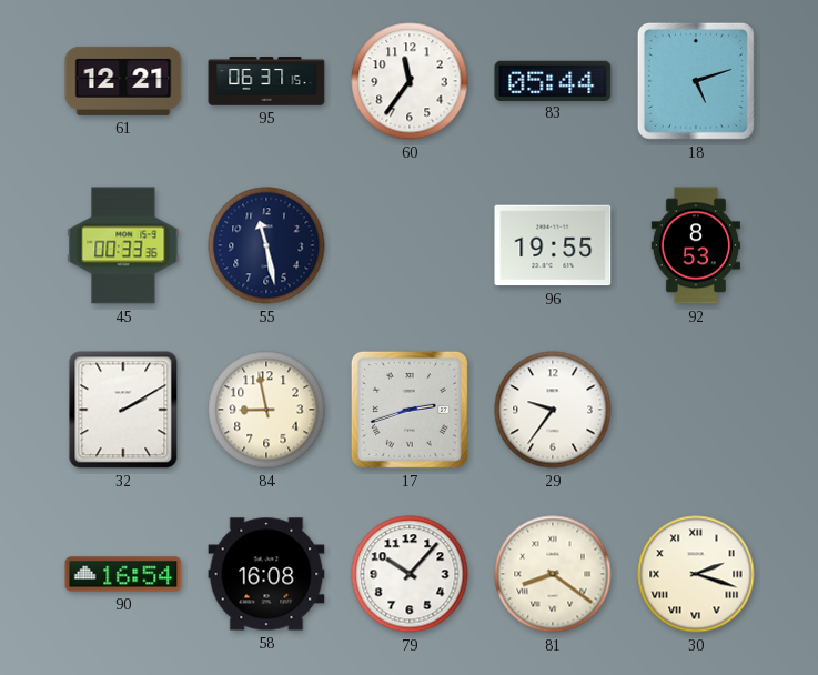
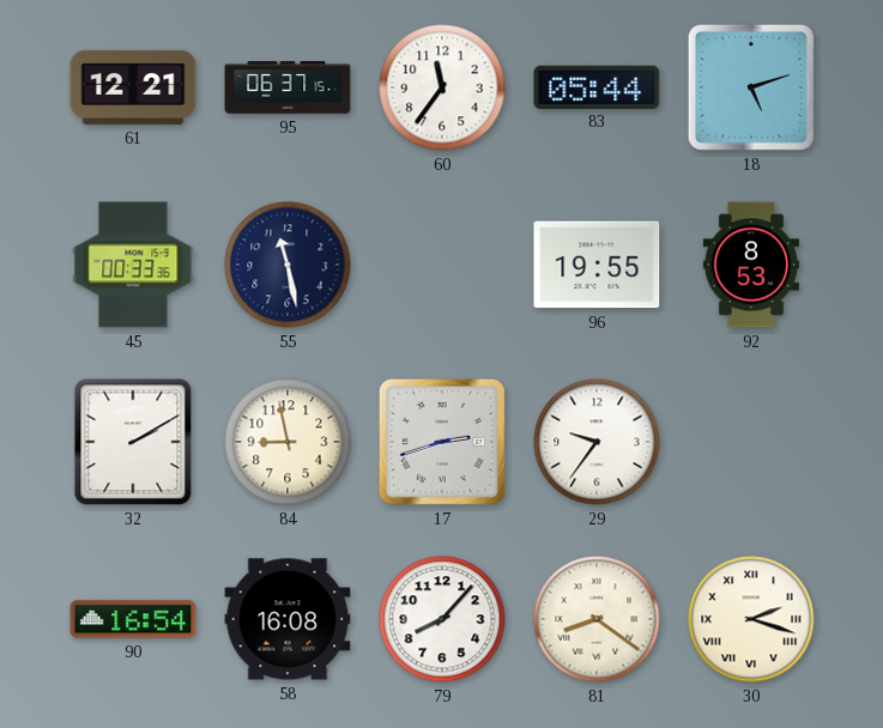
79: 10:07 -> 8:07
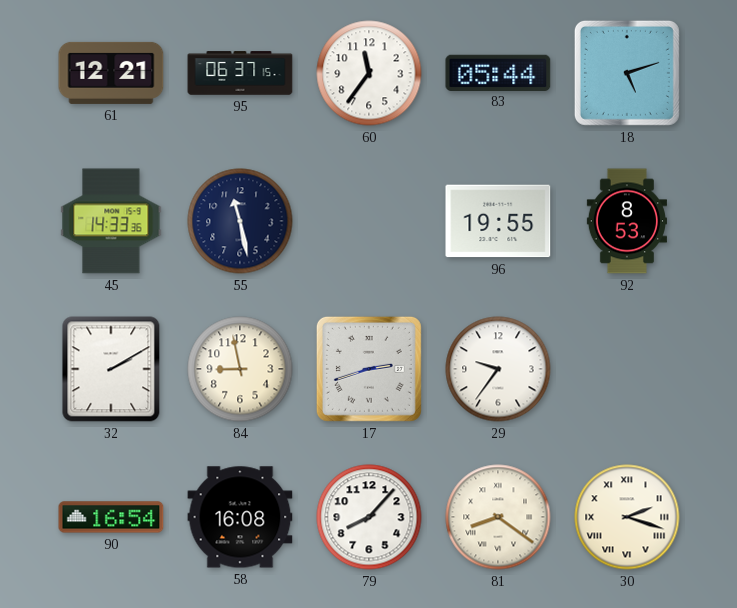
45: 00:33 -> 14:33
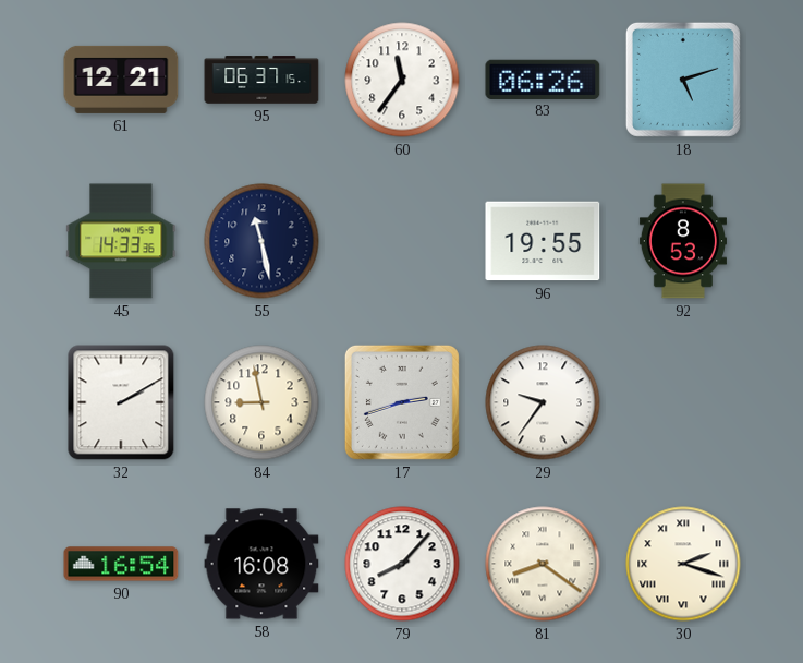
83: 05:44 -> 06:26
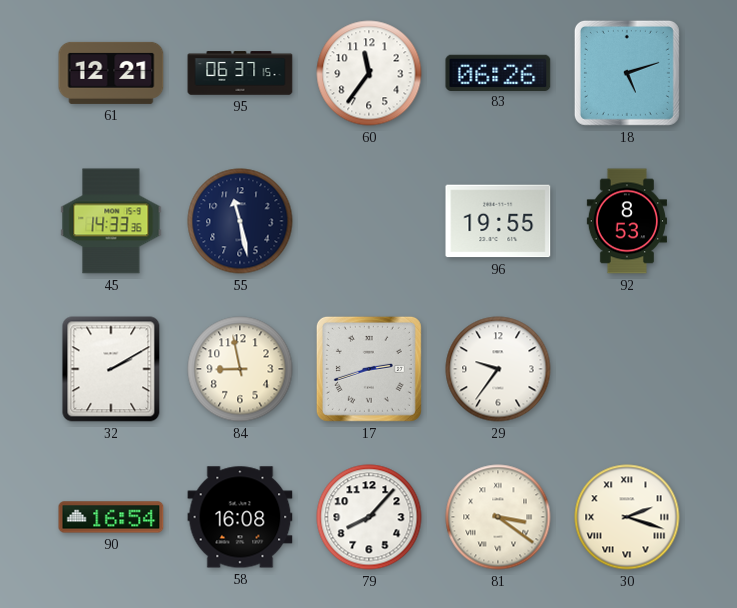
81: 8:21 -> 3:21
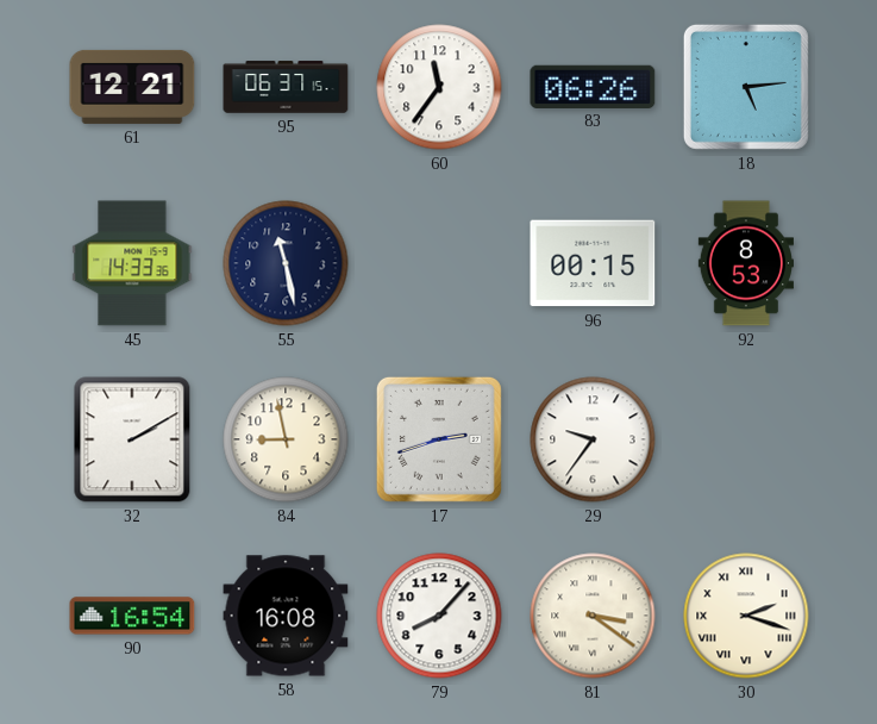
18: 5:12 -> 5:14
96: 19:55 -> 00:15
